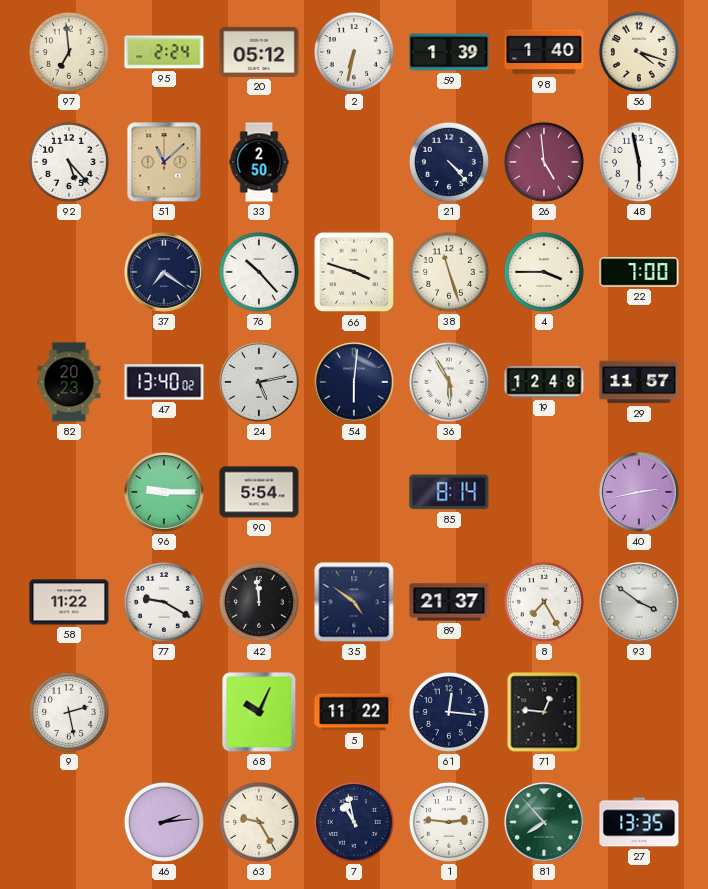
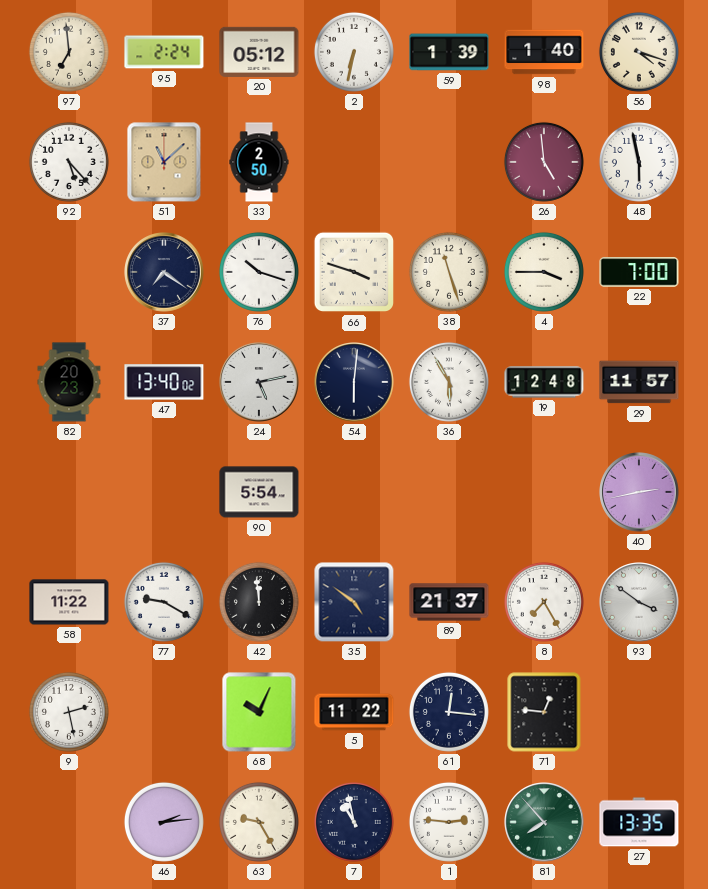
21: 4:23 -> none
76: 10:23 -> 10:18
96: 9:15 -> none
85: 8:14 -> none
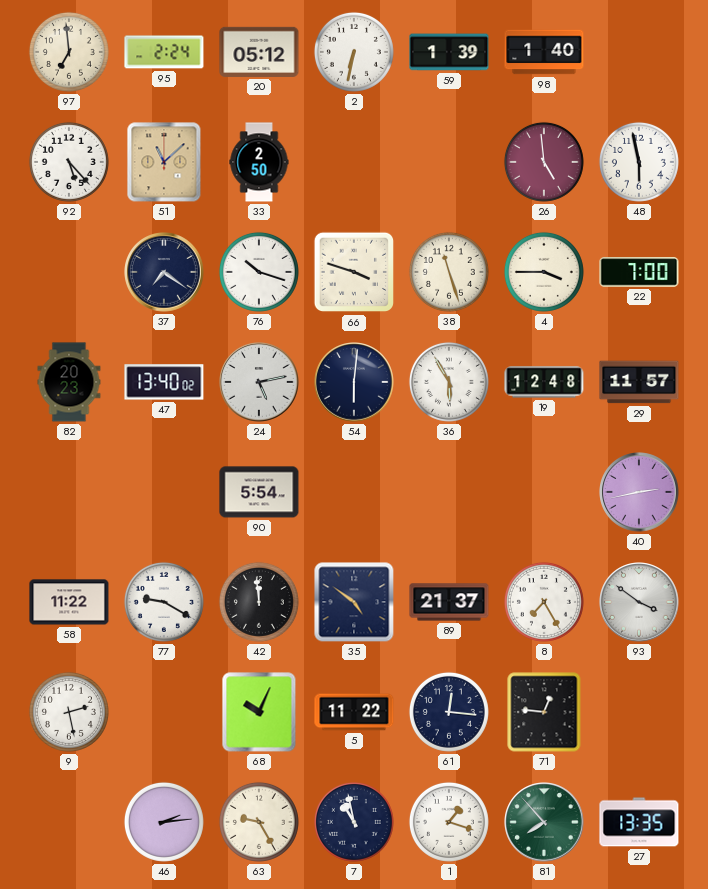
56: 4:18 -> none
1: 2:46 -> 1:18
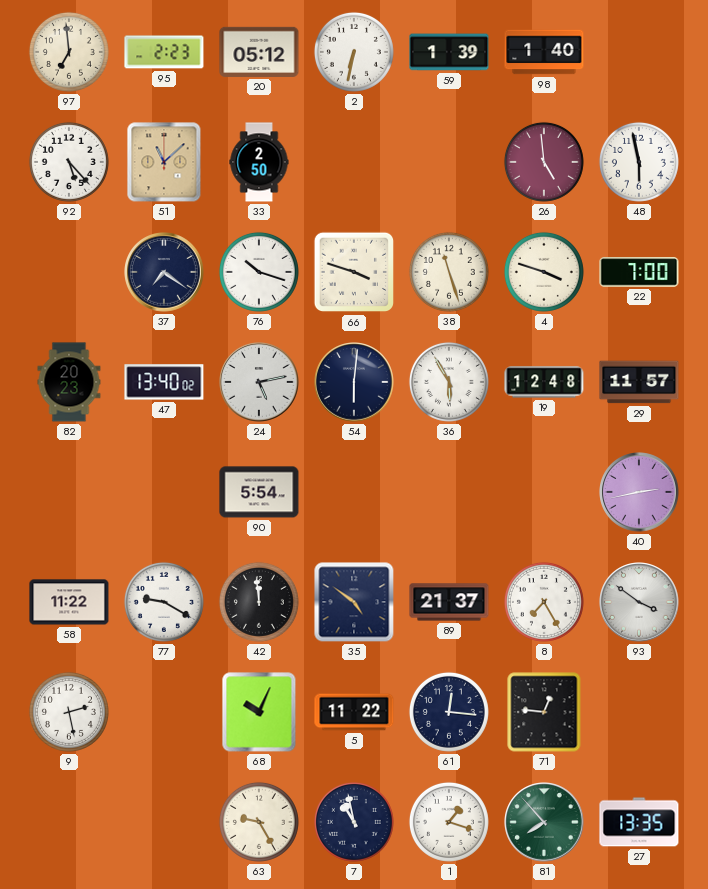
95: 2:24 -> 2:23
4: 3:45 -> 3:48
46: 2:14 -> none
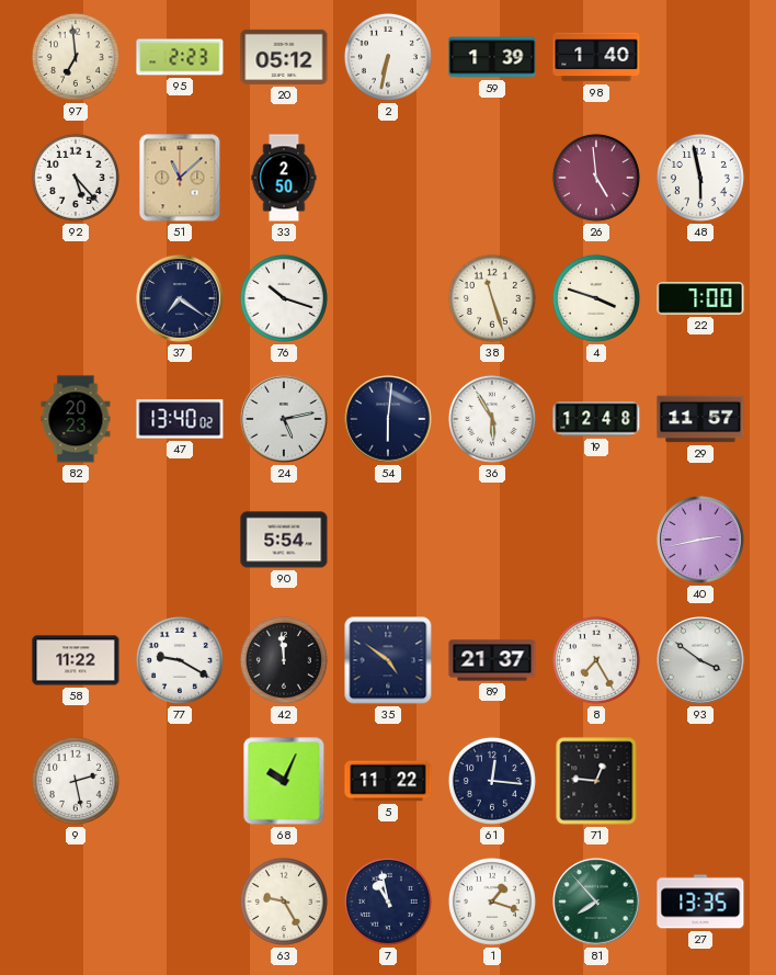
66: 3:48 -> none
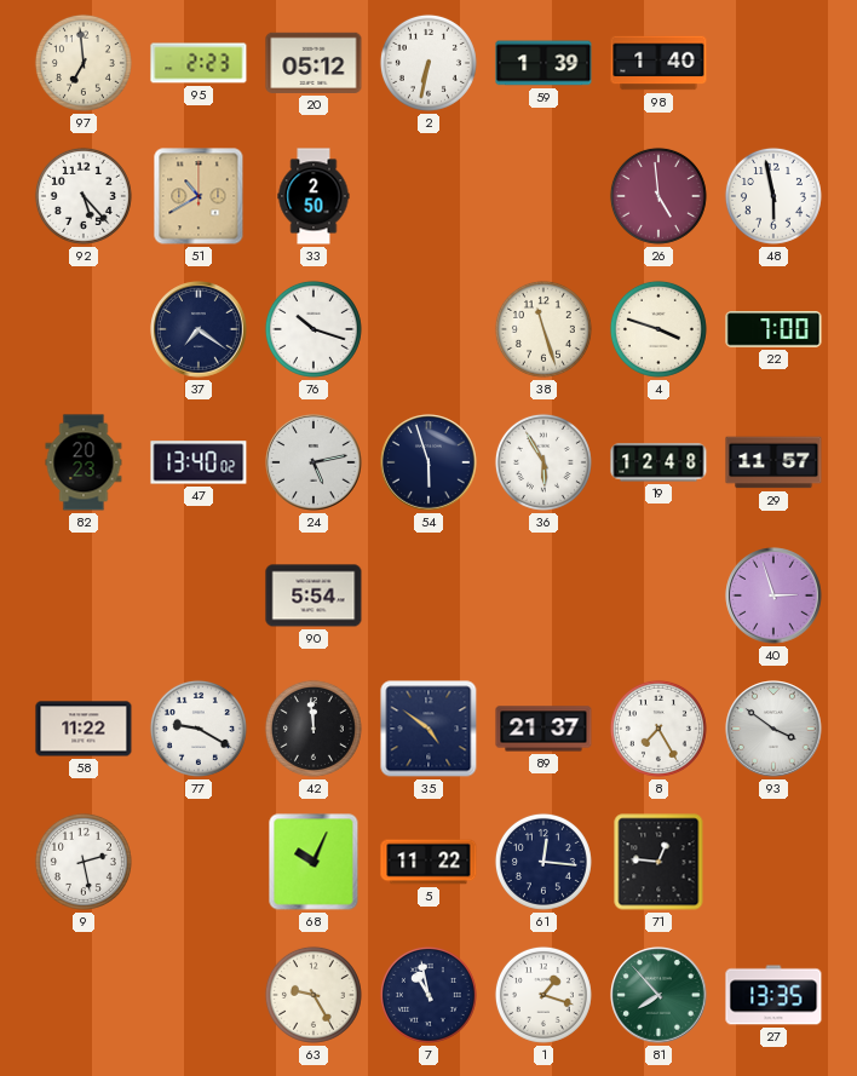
51: 11:08 -> 10:40
54: 6:01 -> 5:57
40: 2:43 -> 2:57
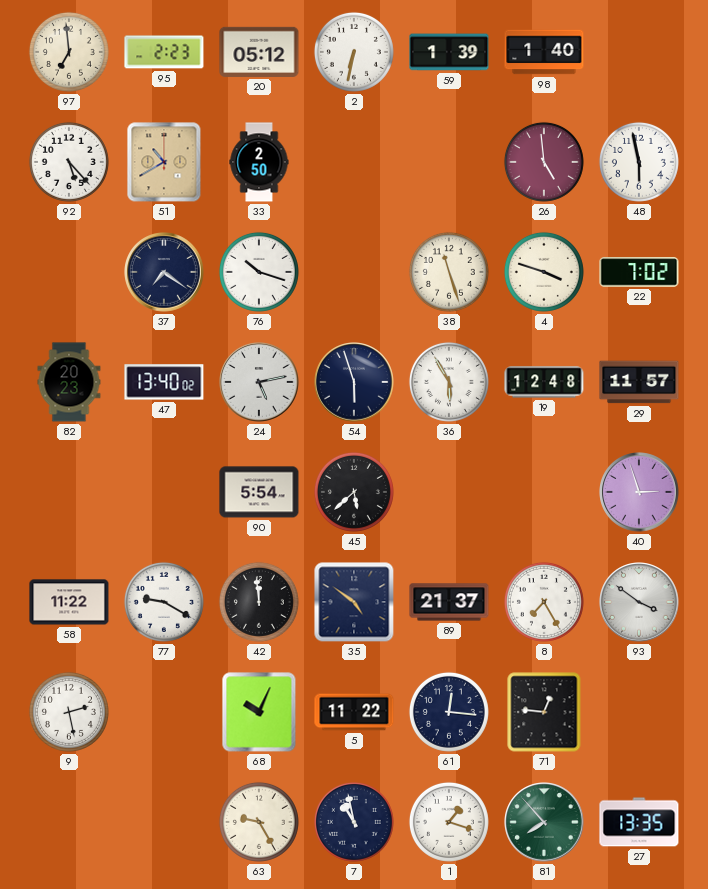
22: 7:00 -> 7:02
45: none -> 5:38
